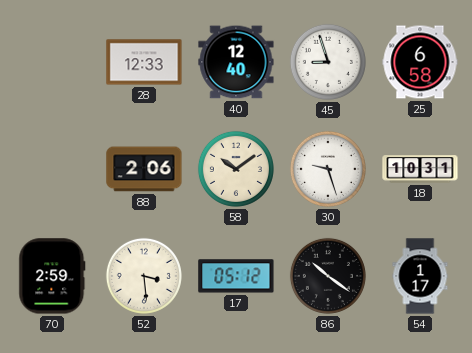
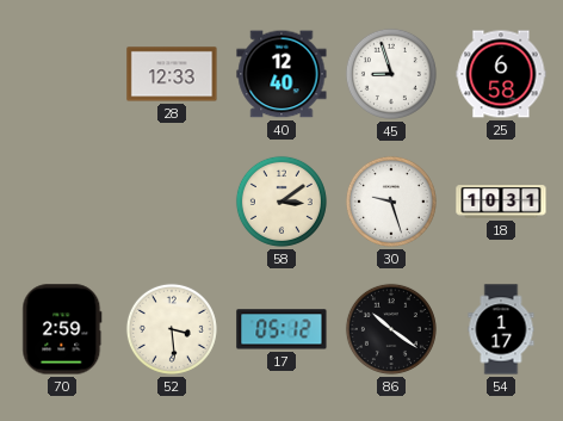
88: 2:06 -> none
58: 10:09 -> 3:09
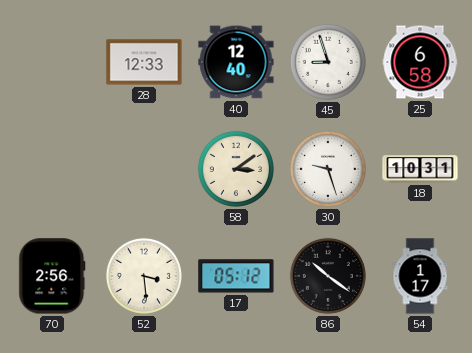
70: 2:59 -> 2:56
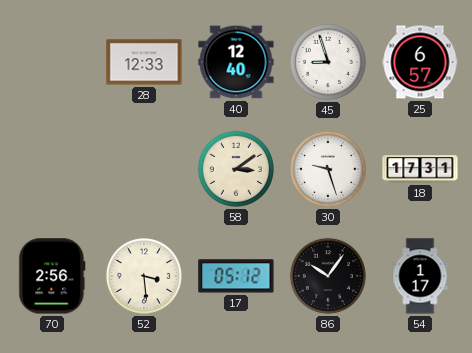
25: 6:58 -> 6:57
18: 10:31 -> 17:31
86: 10:21 -> 10:06
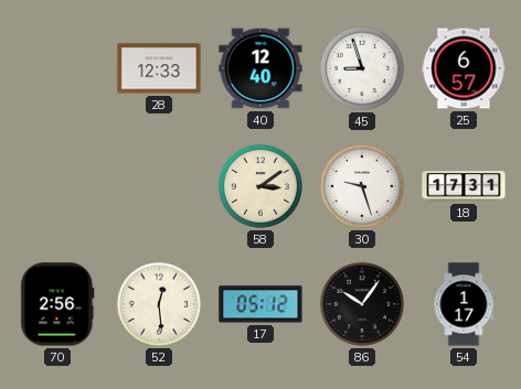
52: 3:29 -> 12:29
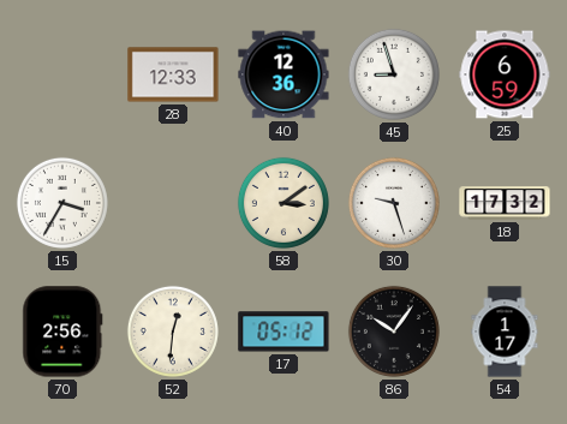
40: 12:40 -> 12:36
25: 6:57 -> 6:59
15: none -> 3:35
18: 17:31 -> 17:32
52: 12:29 -> 12:31
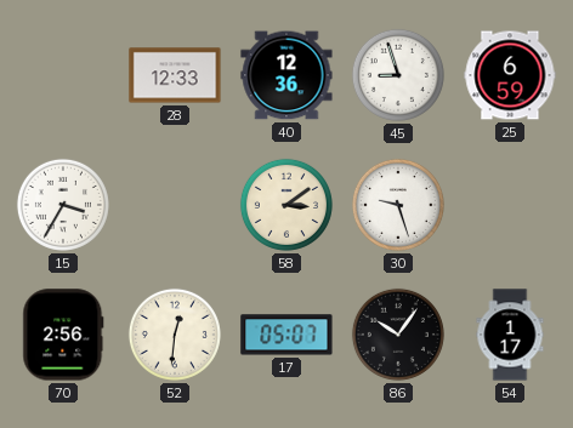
18: 17:32 -> none
17: 05:12 -> 05:07
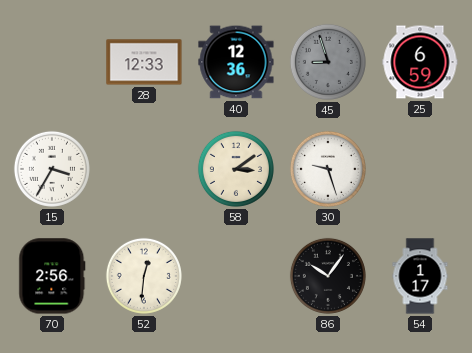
45 dial: white -> grey
17: 05:07 -> none
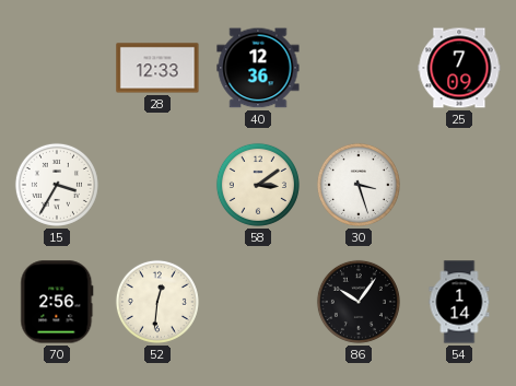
45: 8:57 -> none
25: 6:59 -> 7:09
30: 9:27 -> 3:27
54: 1:17 -> 1:14
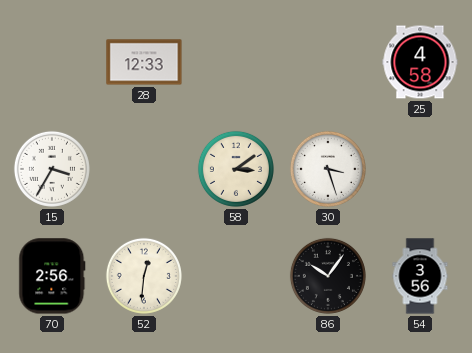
40: 12:36 -> none
25: 7:09 -> 4:58
54: 1:14 -> 3:56
